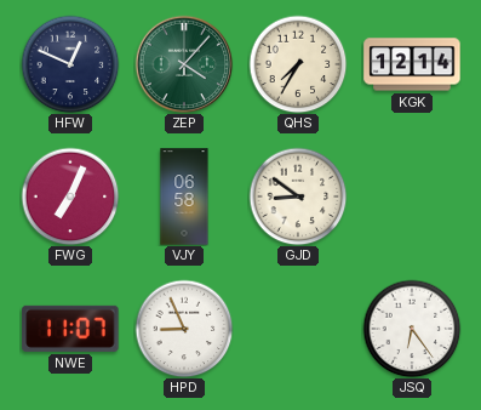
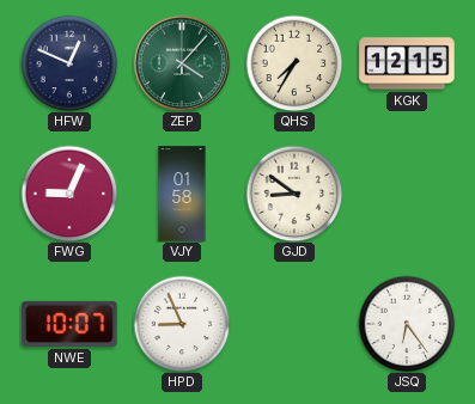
KGK: 12:14 -> 12:15
FWG: 7:04 -> 9:04
VJY: 06:58 -> 01:58
NWE: 11:07 -> 10:07
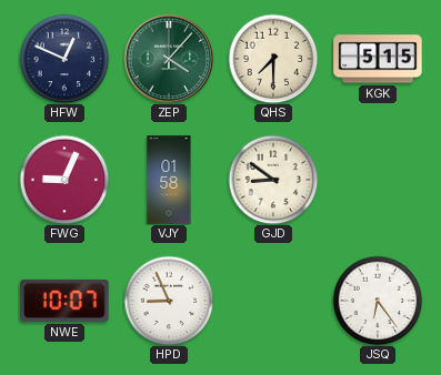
QHS: 7:35 -> 7:30
KGK: 12:15 -> 5:15
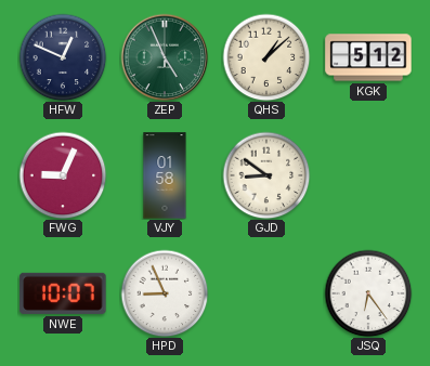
ZEP: 4:07 -> 4:56
QHS: 7:30 -> 1:08
KGK: 5:15 -> 5:12
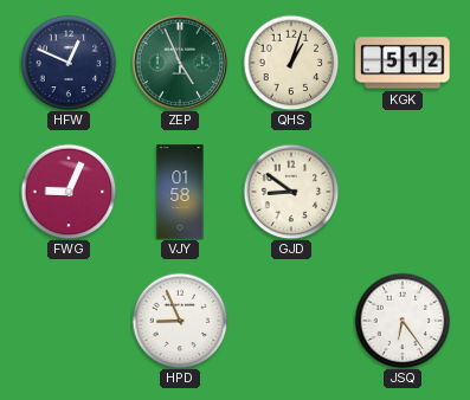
QHS: 1:08 -> 1:03
NWE: 10:07 -> none
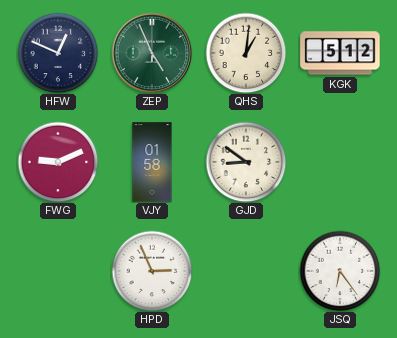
QHS: 1:03 -> 1:01
FWG: 9:04 -> 9:11
HPD: 8:56 -> 2:56
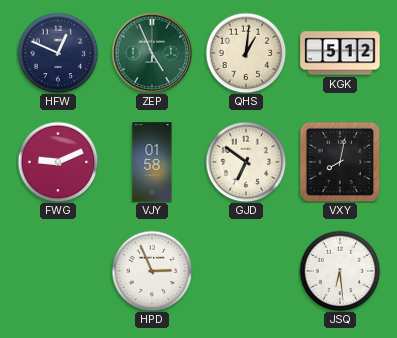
GJD: 8:51 -> 6:51
VXY: none -> 8:02
JSQ: 6:24 -> 6:29
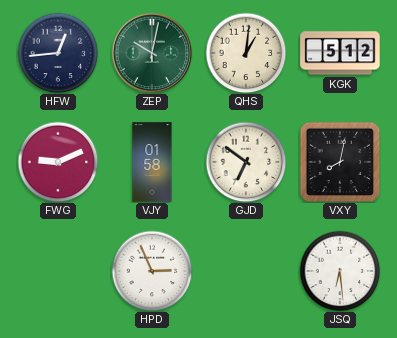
HFW: 12:49 -> 12:44
ZEP: 4:56 -> 10:02
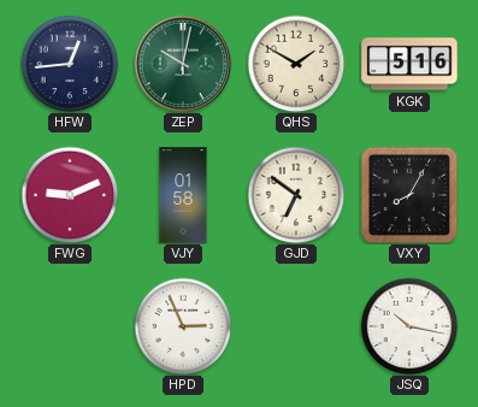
QHS: 1:01 -> 1:50
KGK: 5:12 -> 5:16
VXY: 8:02 -> 8:05
JSQ: 6:29 -> 10:17
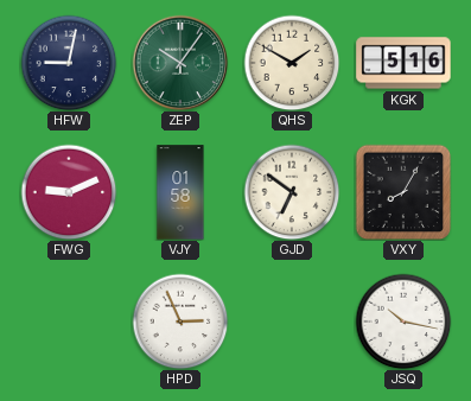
HFW: 12:44 -> 9:02
ZEP: 10:02 -> 10:06
